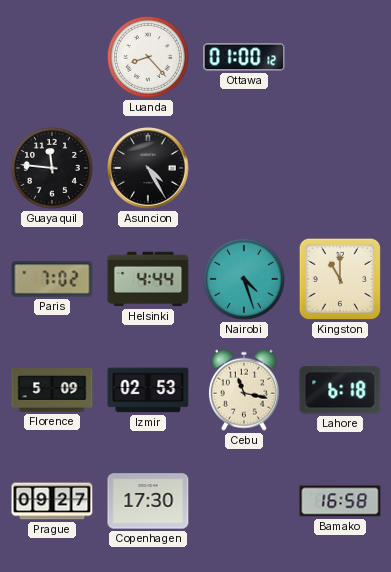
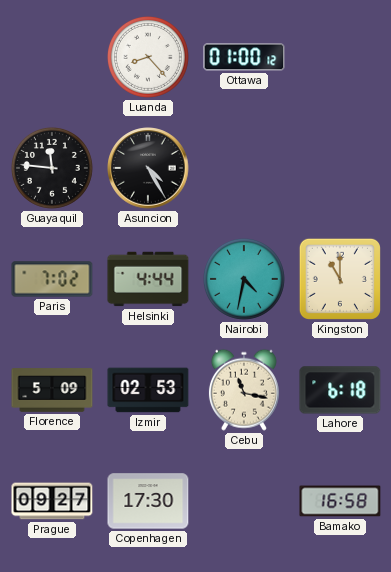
Nairobi: 4:27 -> 4:32
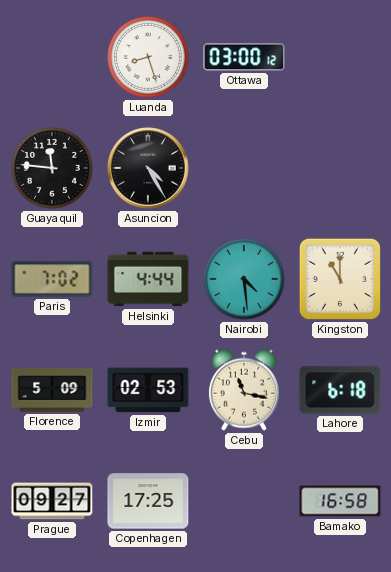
Luanda: 8:23 -> 8:27
Ottawa: 01:00 -> 03:00
Nairobi: 4:32 -> 4:29
Copenhagen: 17:30 -> 17:25
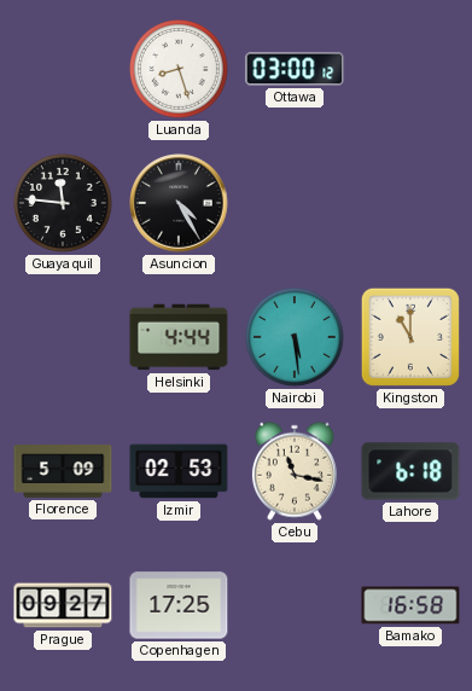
Paris: 7:02 -> none
Nairobi: 4:29 -> 5:29
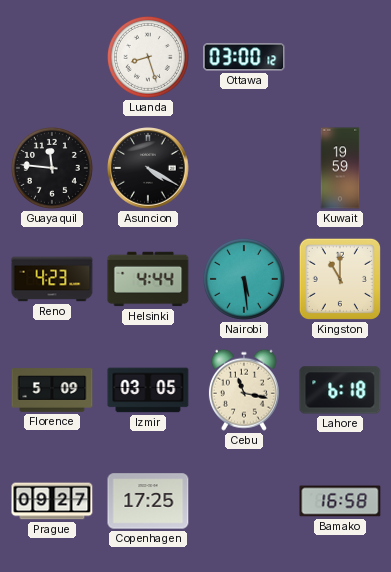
Asuncion: 4:25 -> 4:20
Kuwait: none -> 19:59
Reno: none -> 4:23
Izmir: 02:53 -> 03:05
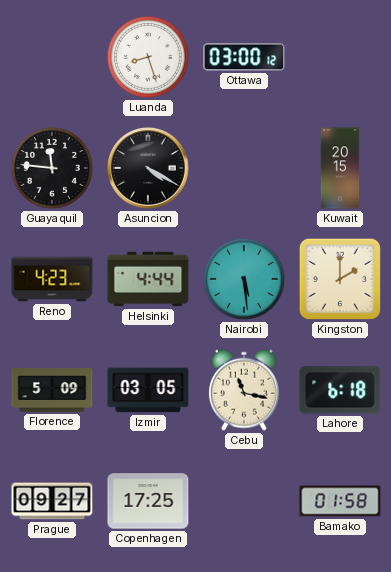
Kuwait: 19:59 -> 20:15
Kingston: 11:00 -> 2:00
Bamako: 16:58 -> 01:58
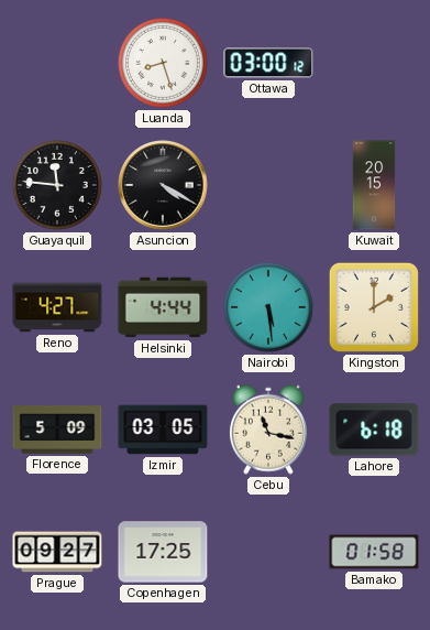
Reno: 4:23 -> 4:27
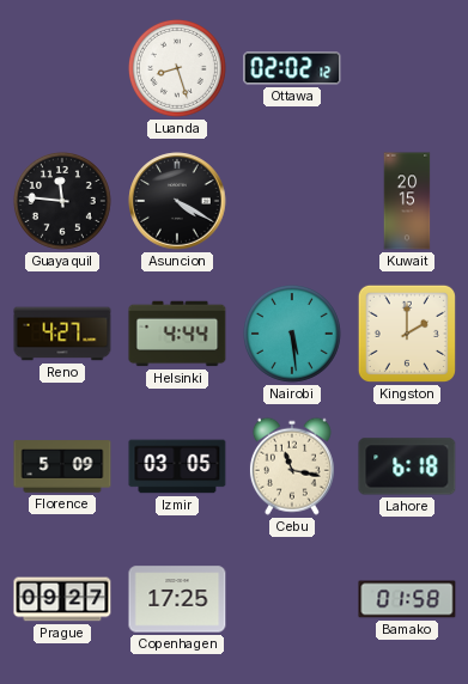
Ottawa: 03:00 -> 02:02
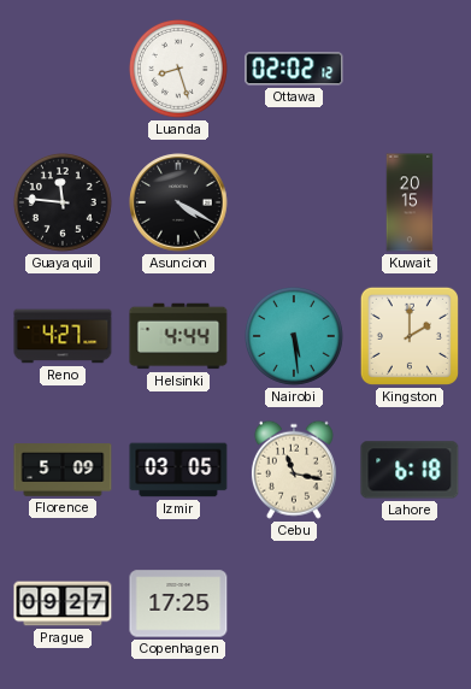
Bamako: 01:58 -> none
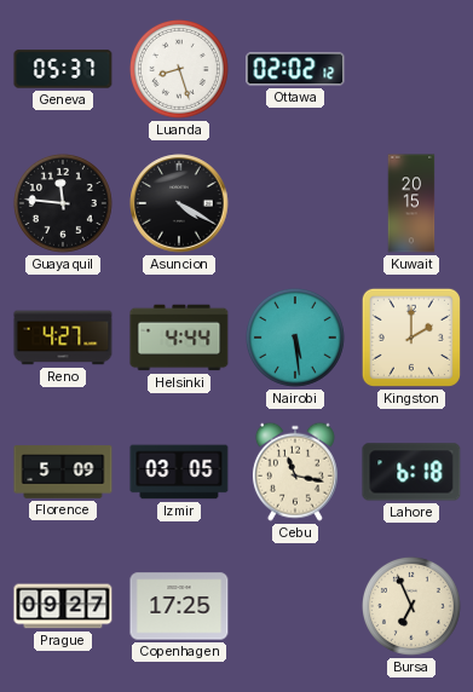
Geneva: none -> 05:37
Bursa: none -> 6:56
